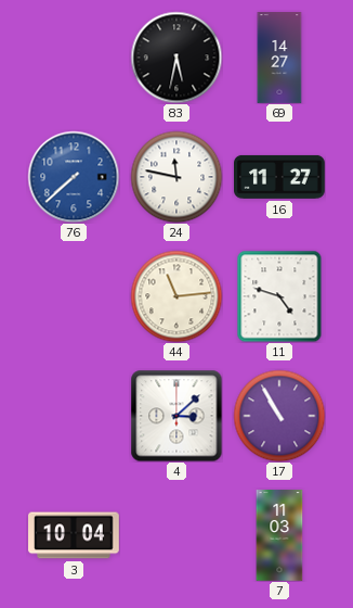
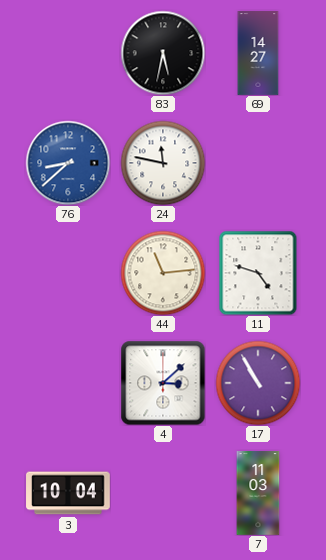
76: 7:38 -> 8:38
16: 11:27 -> none
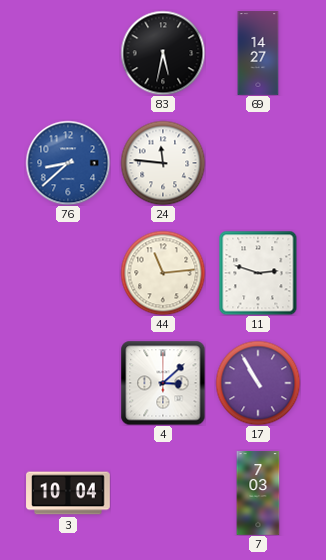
24: 11:47 -> 11:46
11: 4:48 -> 2:48
7: 11:03 -> 7:03
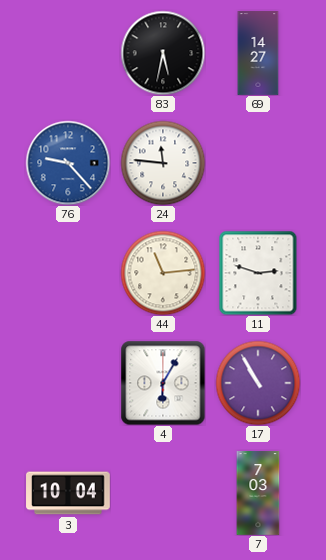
76: 8:38 -> 9:23
4: 3:08 -> 6:05
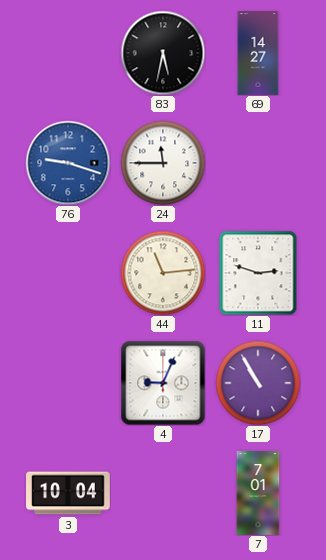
76: 9:23 -> 9:18
24: 11:46 -> 11:45
4: 6:05 -> 9:04
7: 7:03 -> 7:01
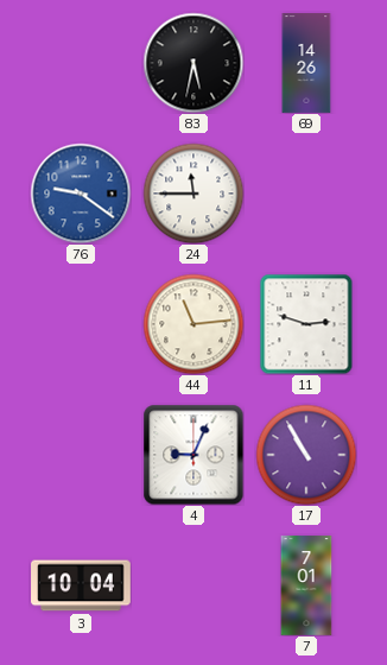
69: 14:27 -> 14:26
76: 9:18 -> 9:21
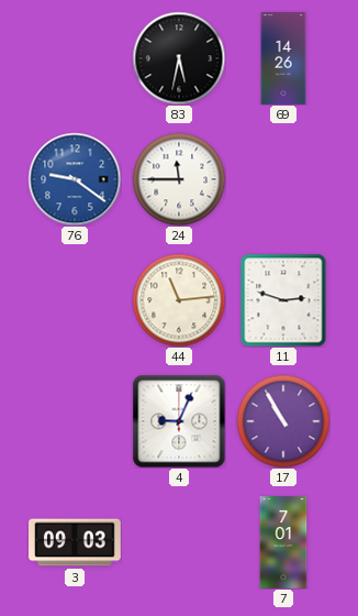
3: 10:04 -> 09:03
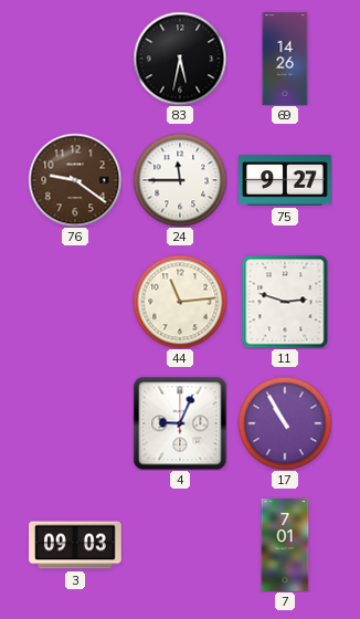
76 dial: blue -> brown
75: none -> 9:27
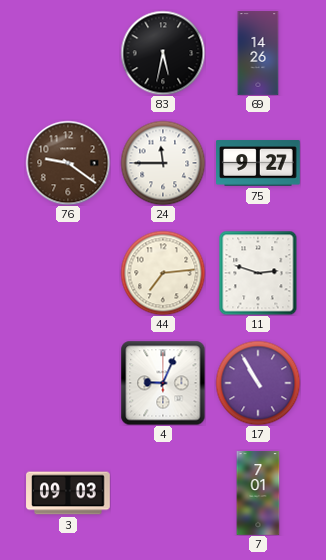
44: 11:14 -> 7:14
